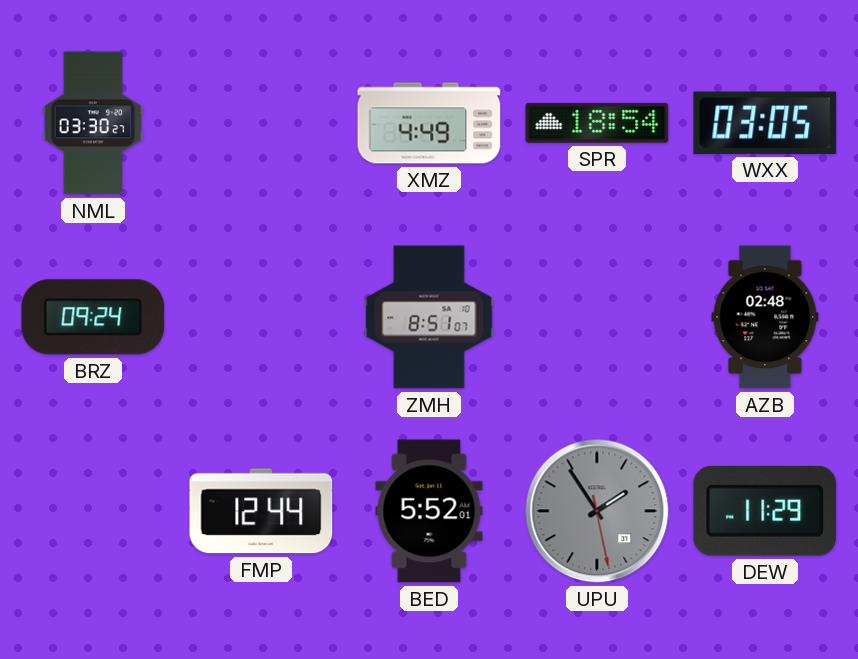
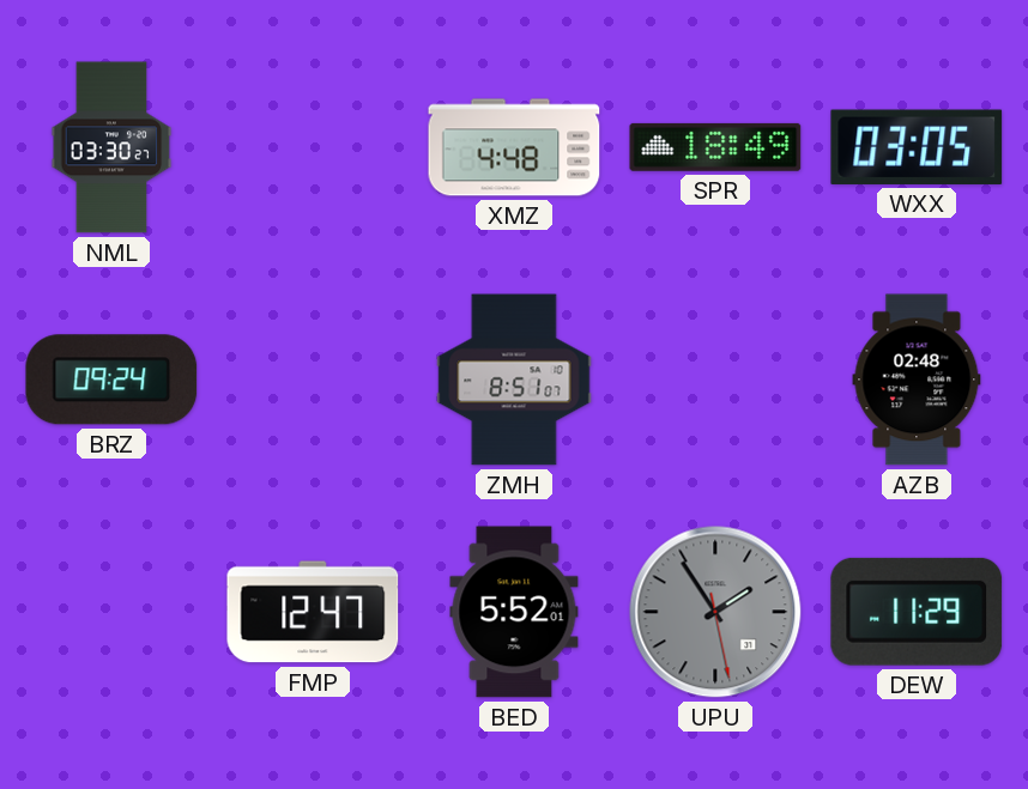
XMZ: 4:49 -> 4:48
SPR: 18:54 -> 18:49
FMP: 12:44 -> 12:47
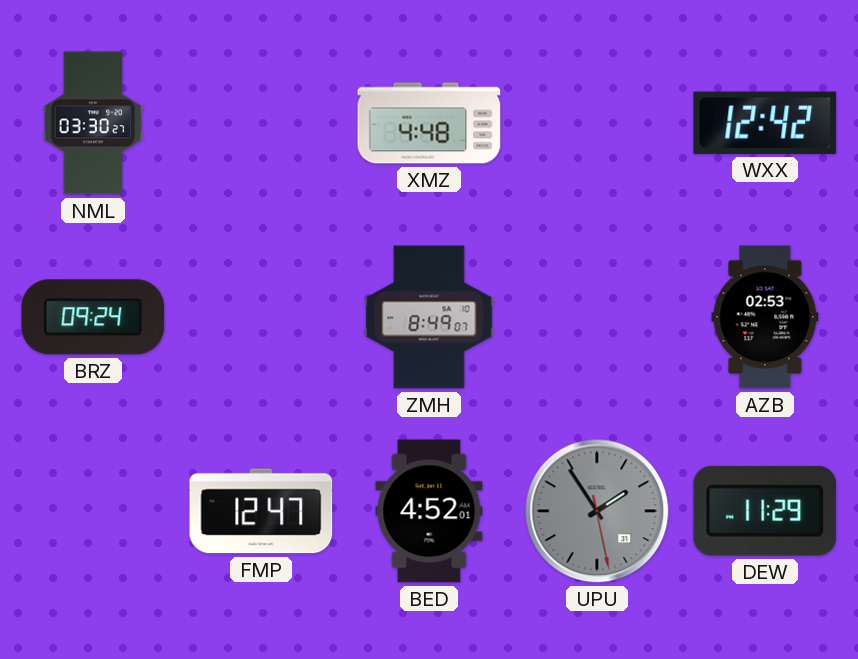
SPR: 18:49 -> none
WXX: 03:05 -> 12:42
ZMH: 8:51 -> 8:49
AZB: 02:48 -> 02:53
BED: 5:52 -> 4:52
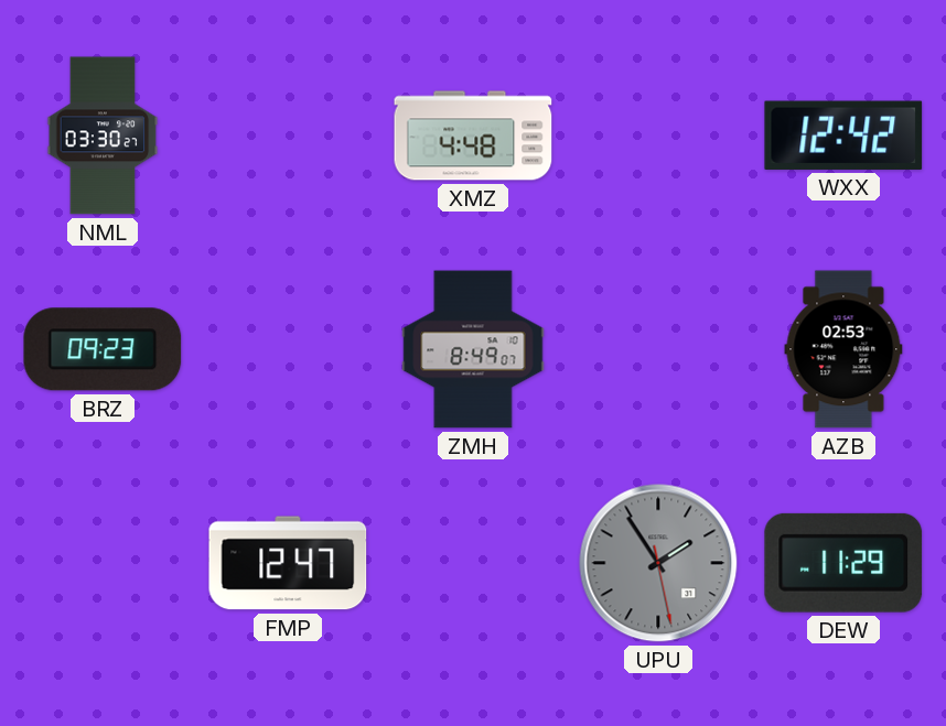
BRZ: 09:24 -> 09:23
BED: 4:52 -> none
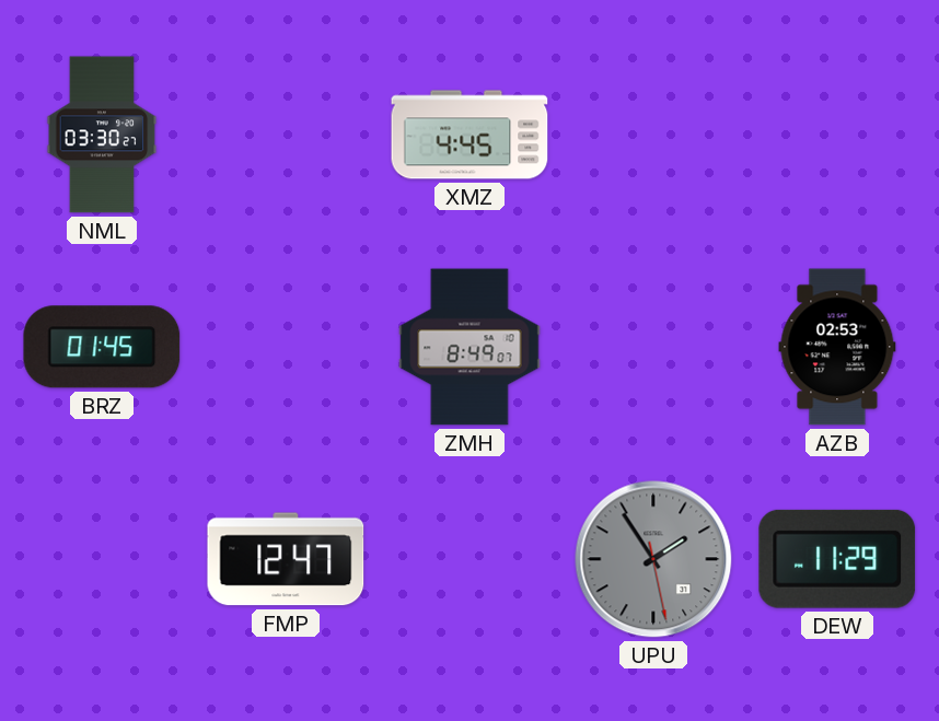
XMZ: 4:48 -> 4:45
WXX: 12:42 -> none
BRZ: 09:23 -> 01:45
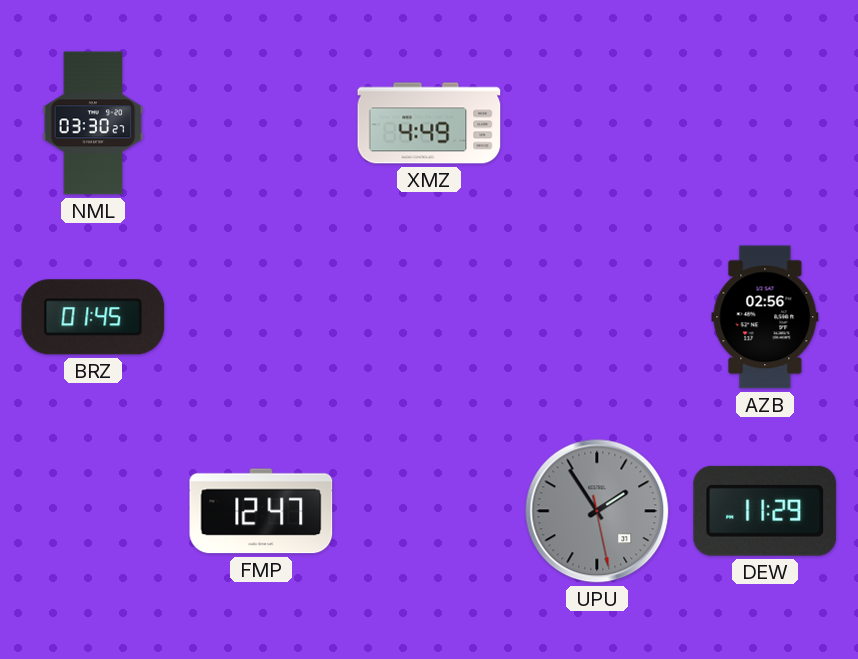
XMZ: 4:45 -> 4:49
ZMH: 8:49 -> none
AZB: 02:53 -> 02:56
